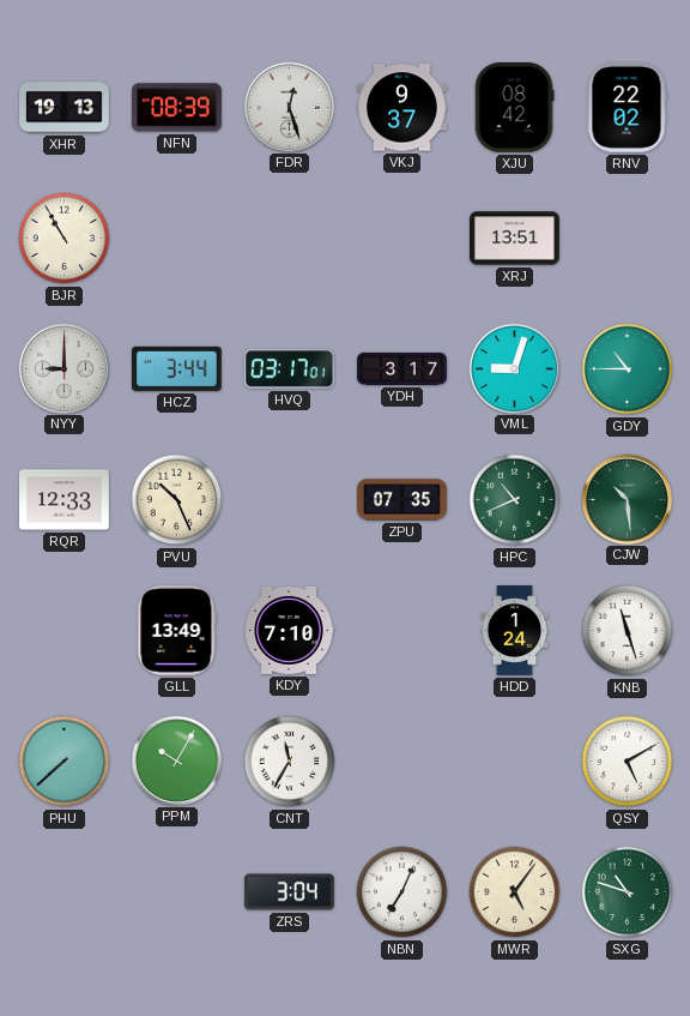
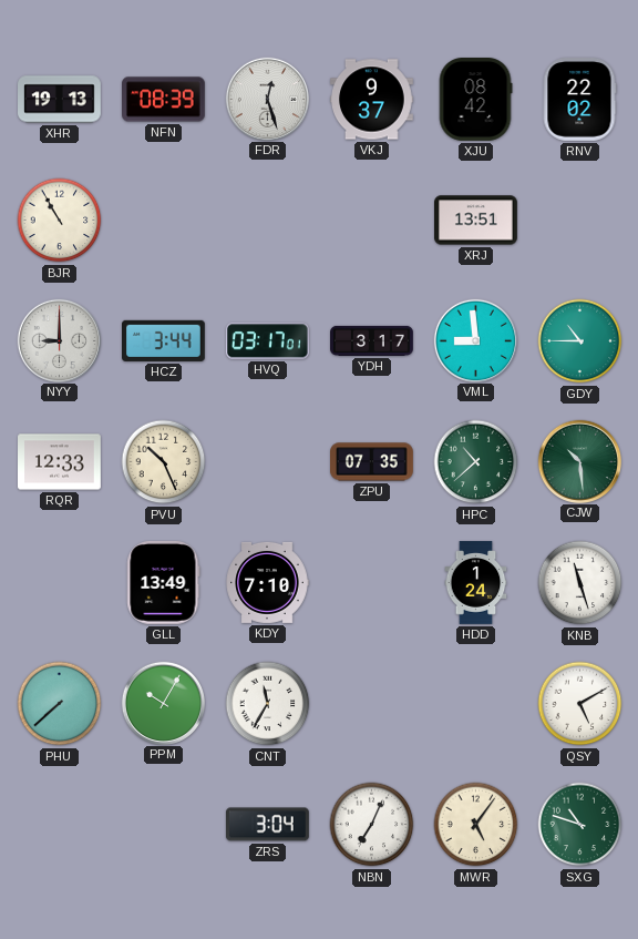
VML: 9:03 -> 8:59
HPC: 10:41 -> 10:38
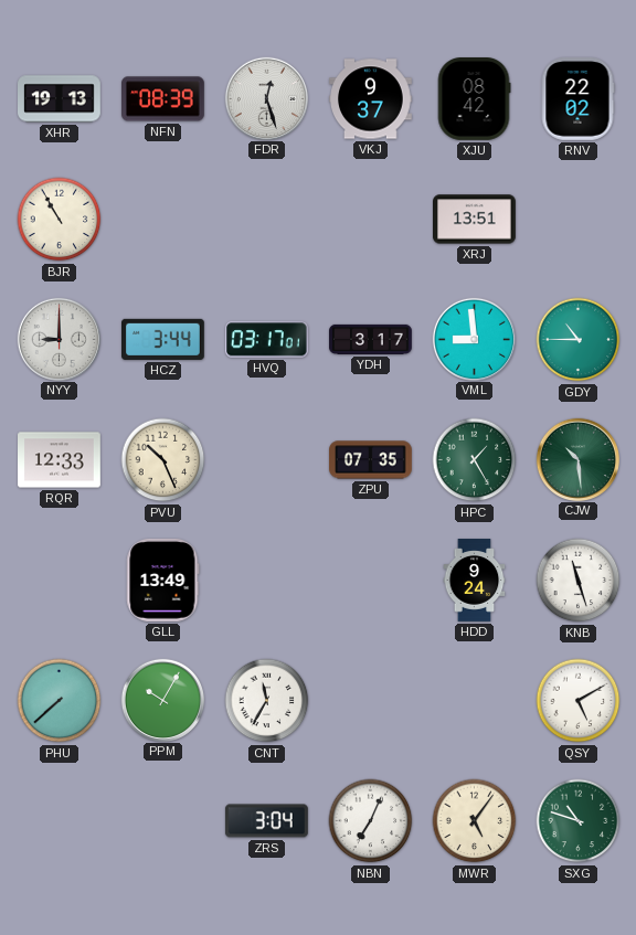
HPC: 10:38 -> 1:25
KDY: 7:10 -> none
HDD: 1:24 -> 9:24
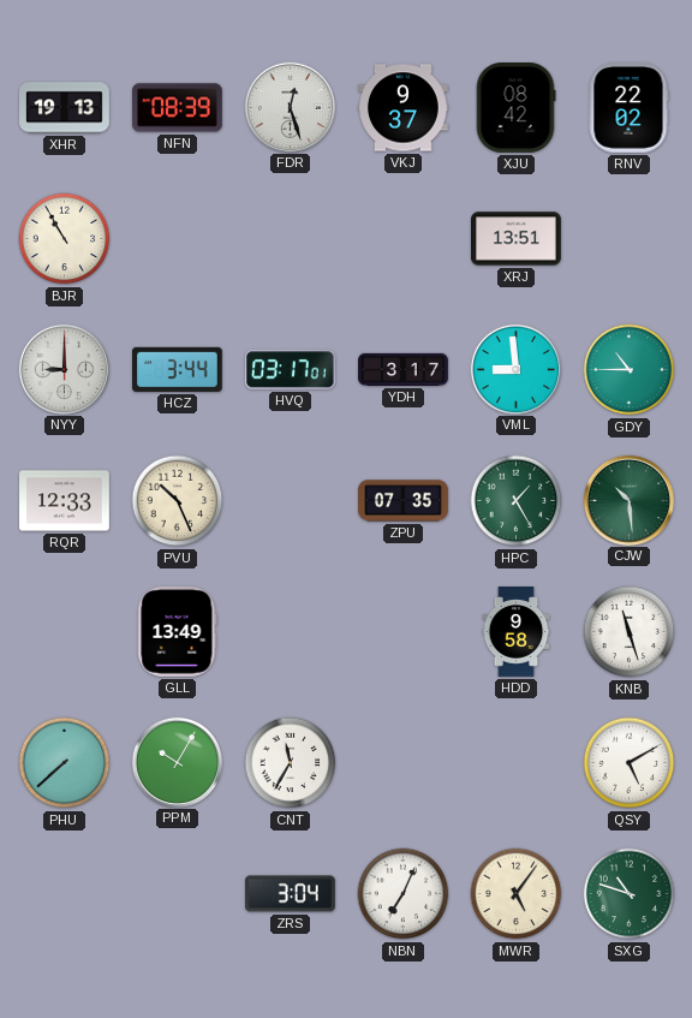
HDD: 9:24 -> 9:58
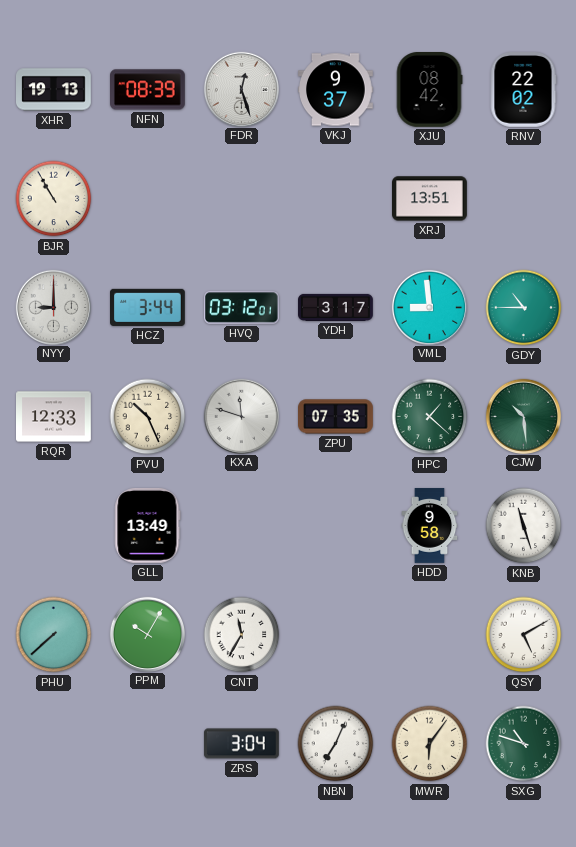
HVQ: 03:17 -> 03:12
KXA: none -> 11:48
HPC: 1:25 -> 1:22
MWR: 5:06 -> 6:06
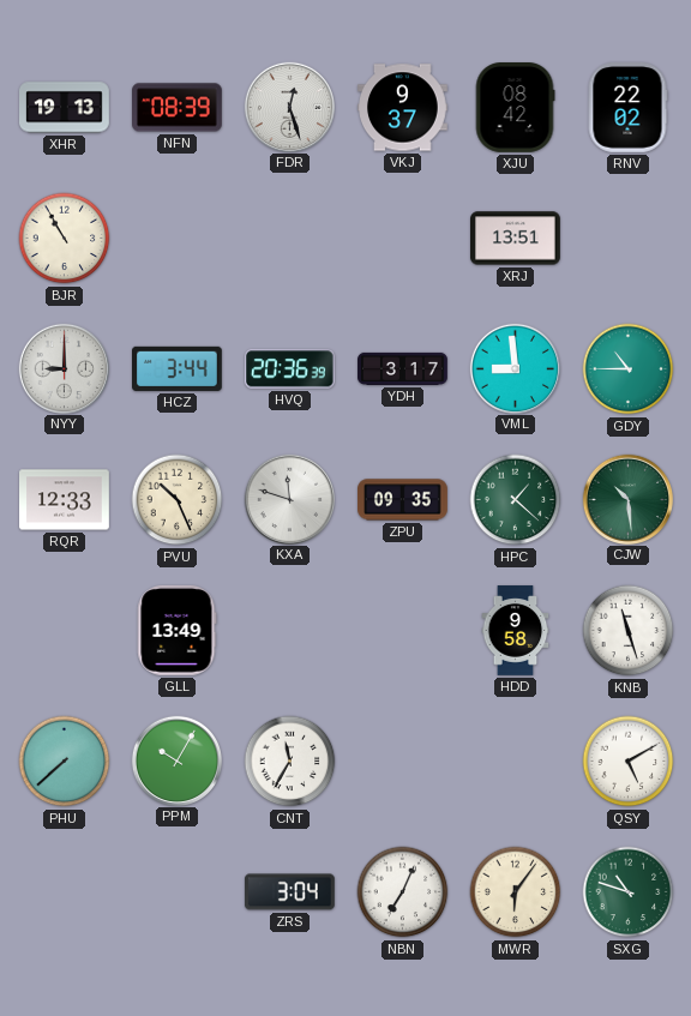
HVQ: 03:12 -> 20:36
ZPU: 07:35 -> 09:35
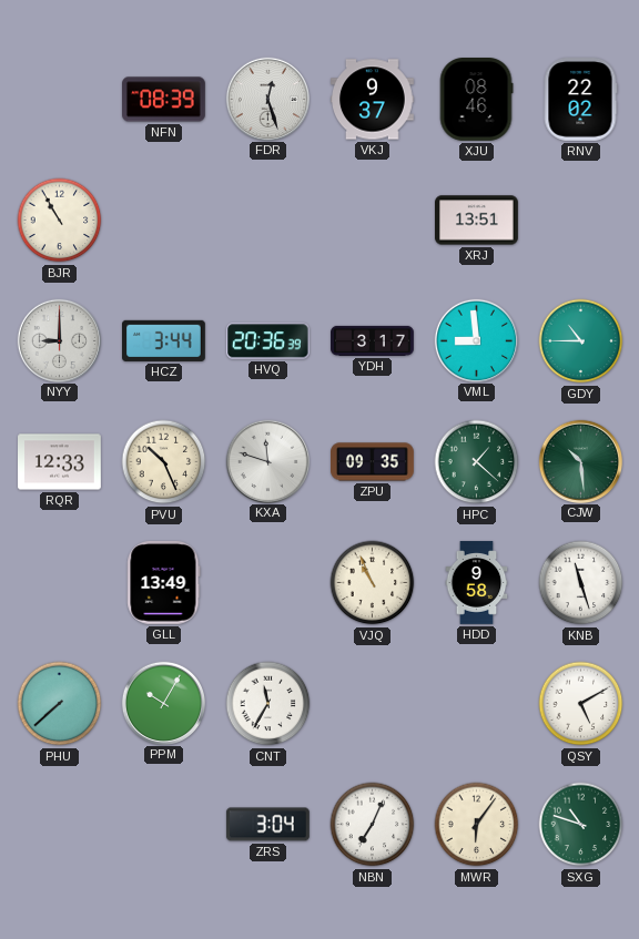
XHR: 19:13 -> none
XJU: 08:42 -> 08:46
VJQ: none -> 10:56
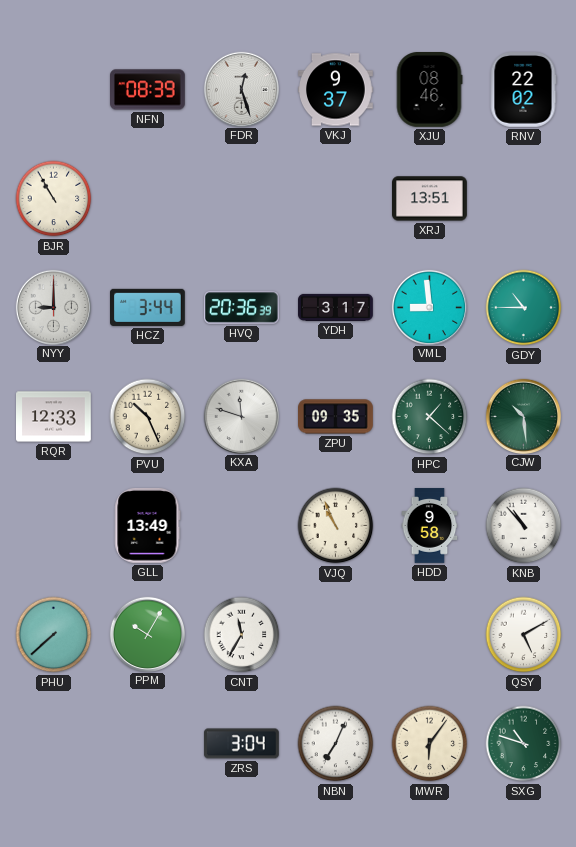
KNB: 11:27 -> 10:53
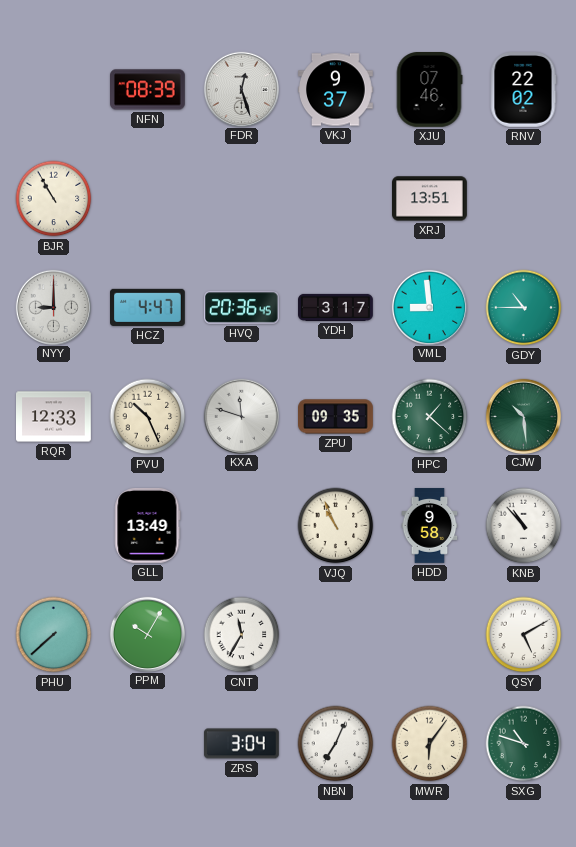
XJU: 08:46 -> 07:46
HCZ: 3:44 -> 4:47
HVQ: 20:36:39 -> 20:36:45
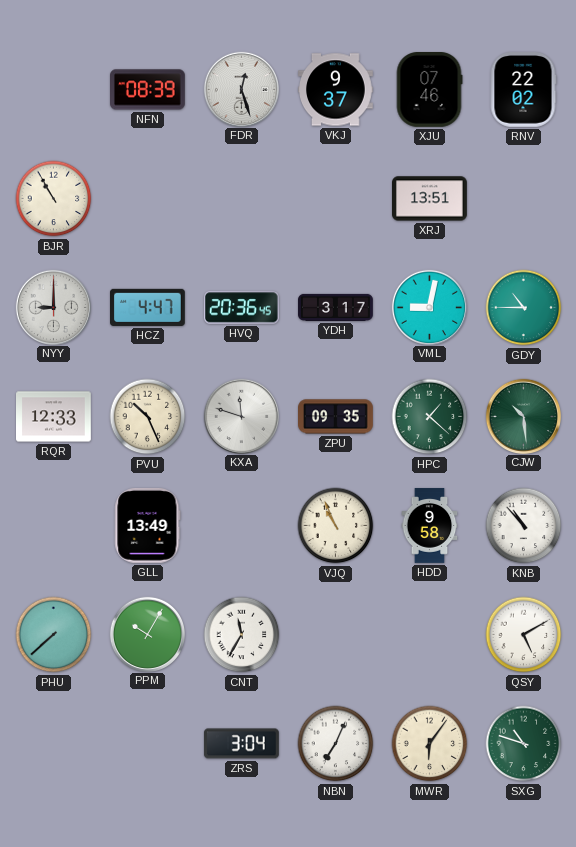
VML: 8:59 -> 9:02
